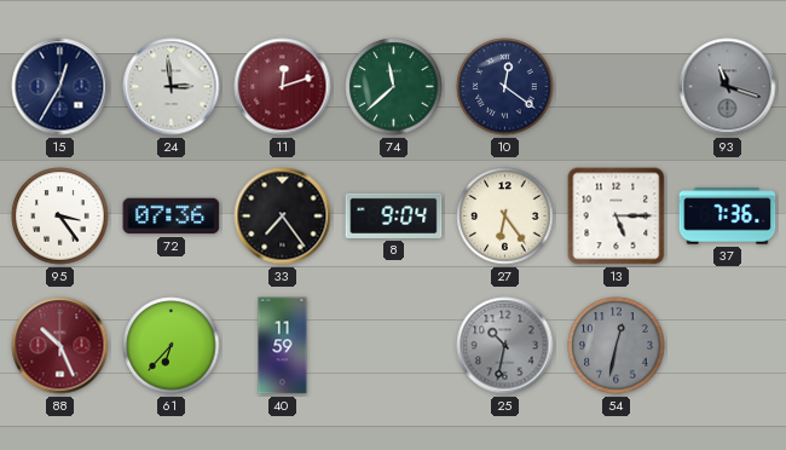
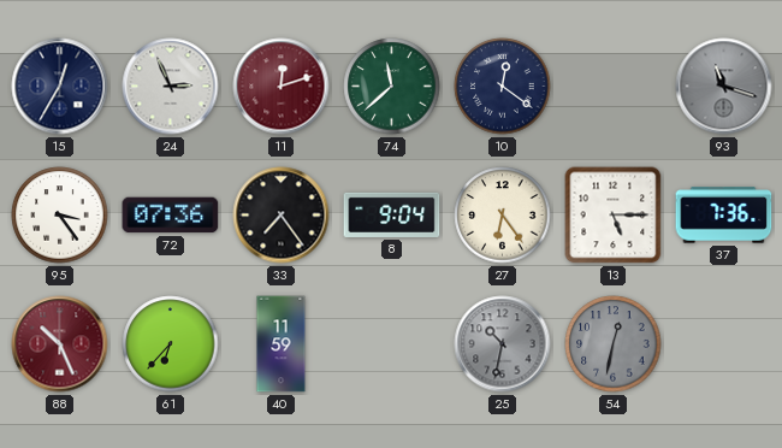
24: 2:59 -> 2:56
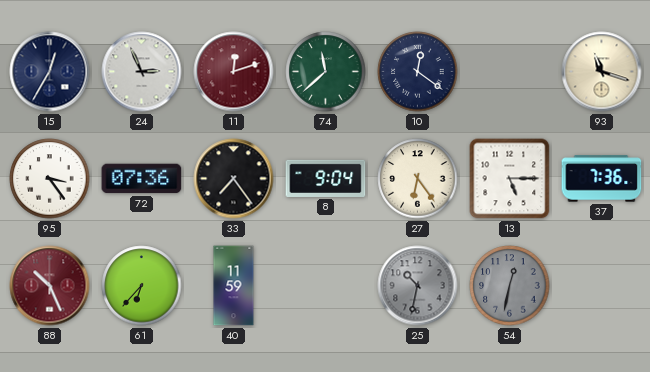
93 dial: grey -> cream
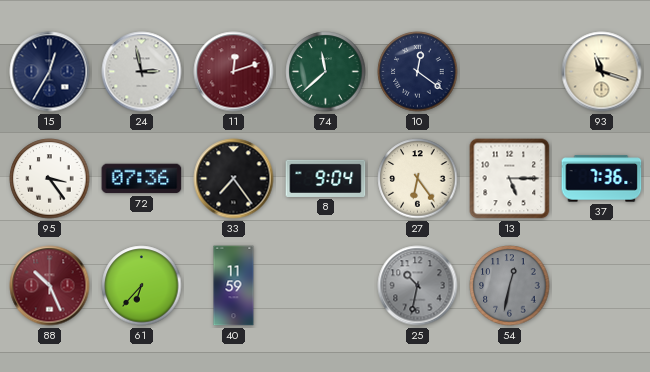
24: 2:56 -> 2:58
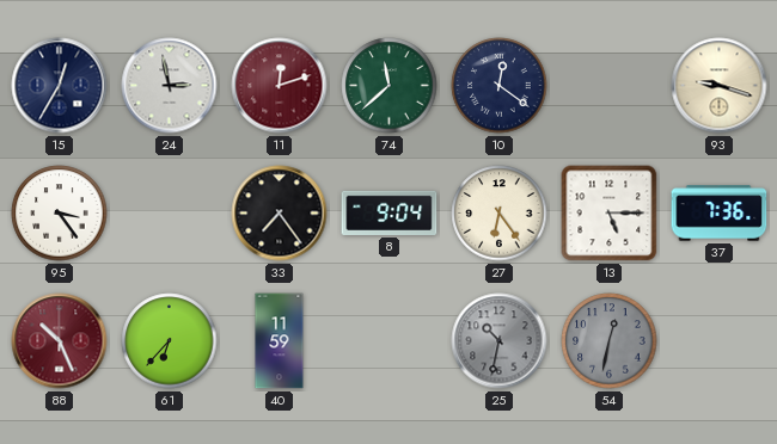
93: 11:18 -> 9:18
72: 07:36 -> none
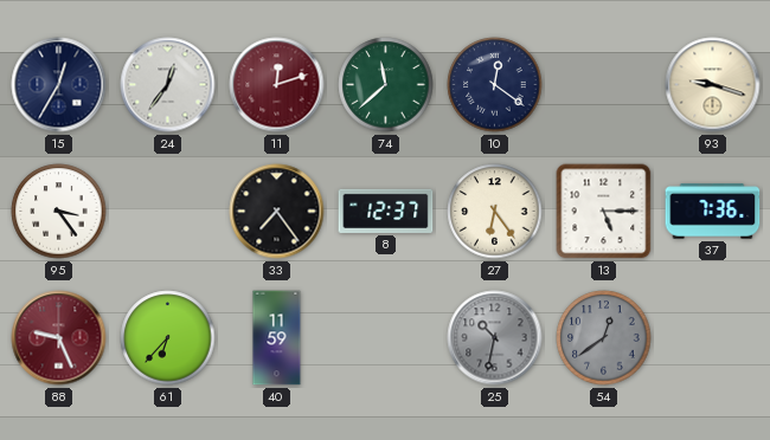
24: 2:58 -> 12:36
8: 9:04 -> 12:37
88: 10:26 -> 9:26
54: 12:32 -> 12:39
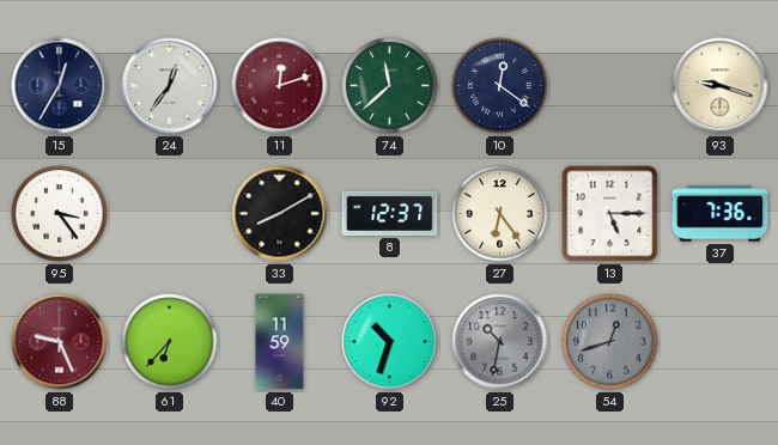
33: 7:24 -> 8:10
92: none -> 10:33
54: 12:39 -> 12:42
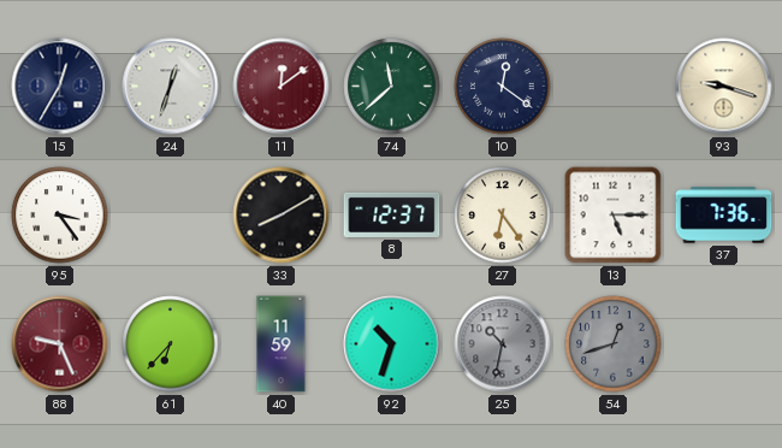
24: 12:36 -> 12:33
11: 12:12 -> 12:09
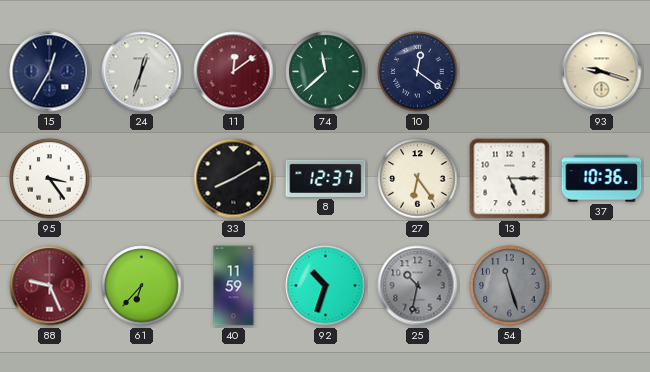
37: 7:36 -> 10:36
54: 12:42 -> 11:27
